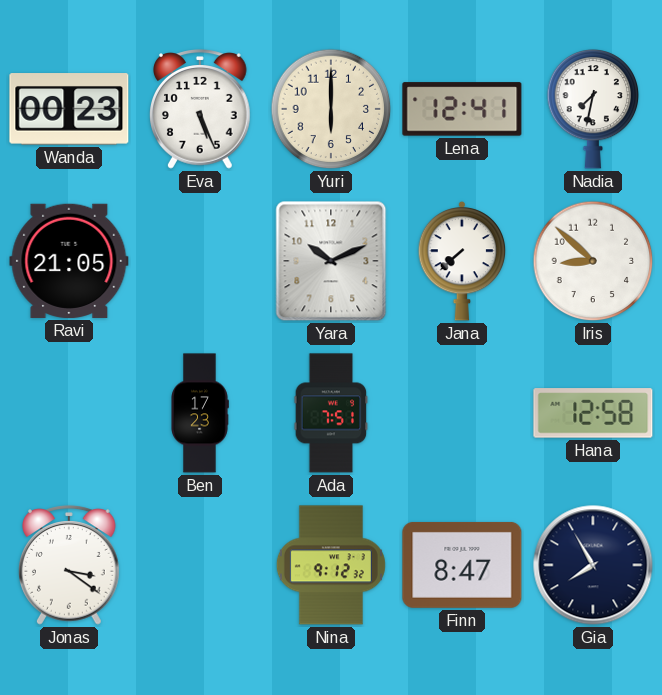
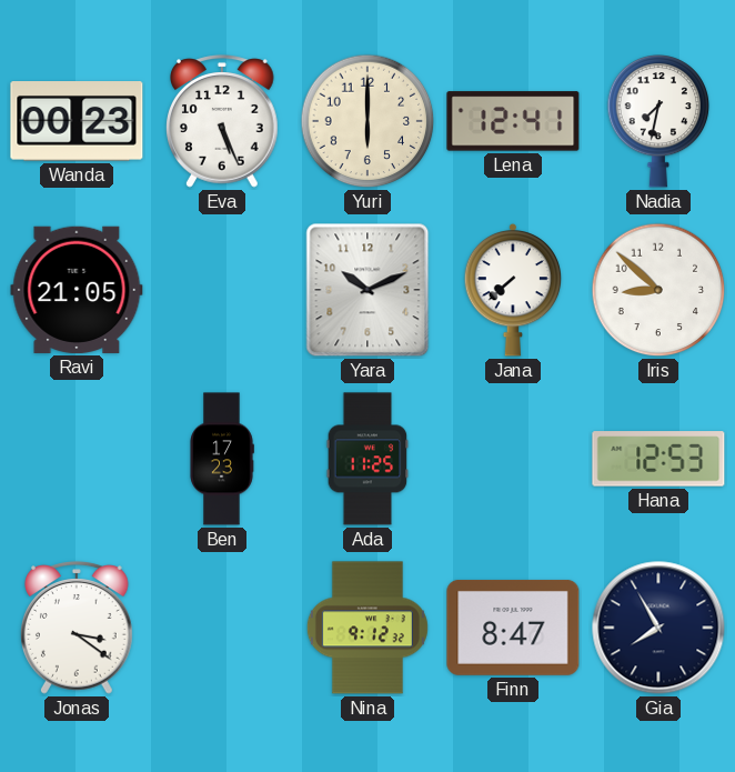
Ada: 7:51 -> 11:25
Hana: 12:58 -> 12:53
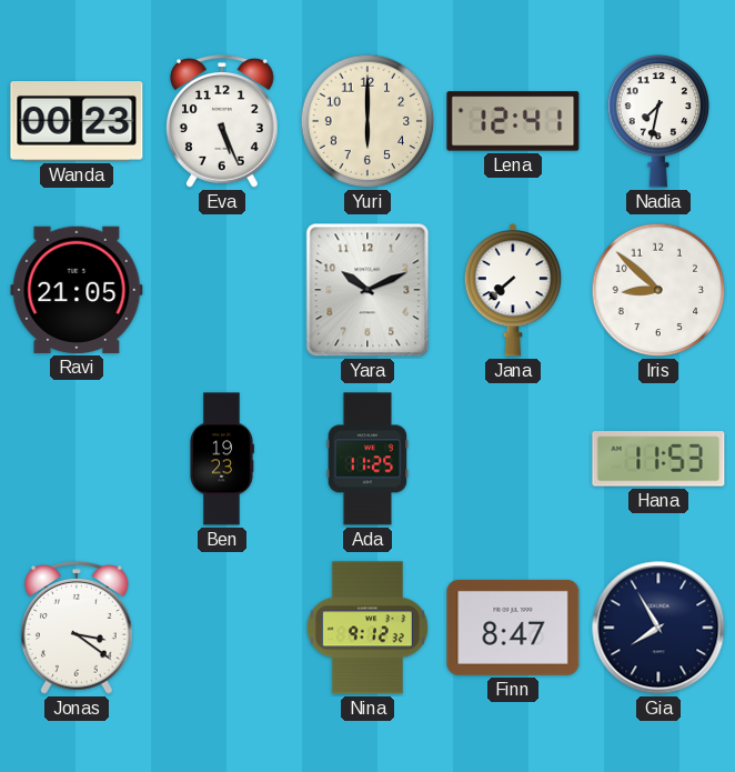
Ben: 17:23 -> 19:23
Hana: 12:53 -> 11:53
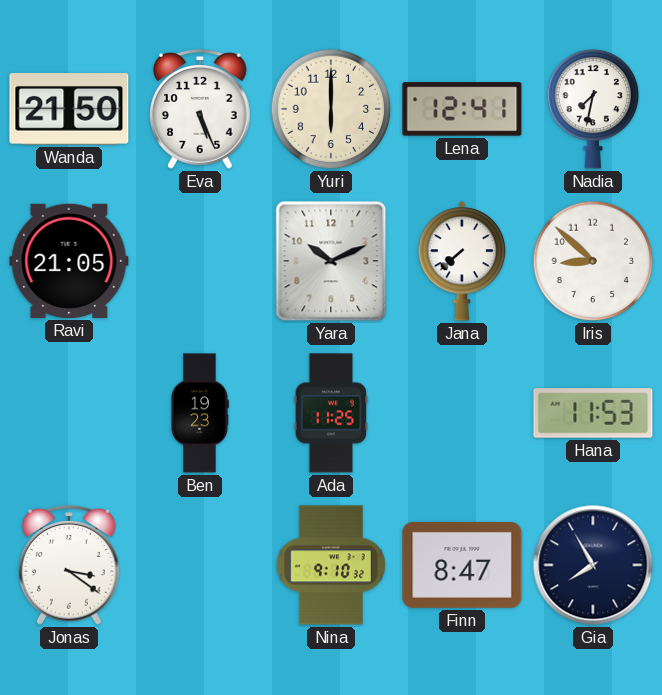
Wanda: 00:23 -> 21:50
Nina: 9:12 -> 9:10
